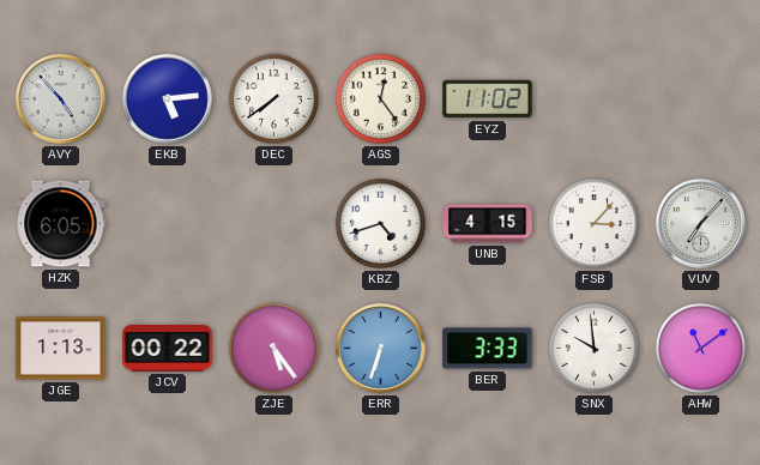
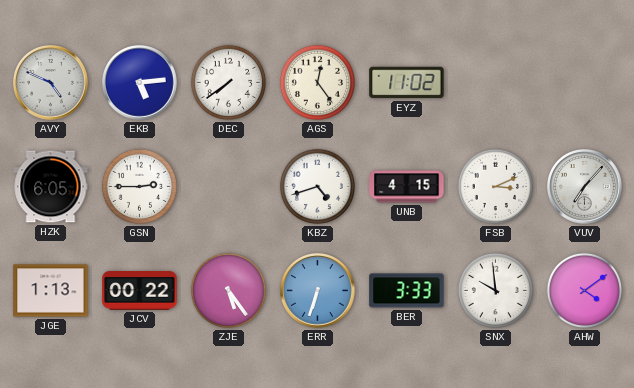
AVY: 4:53 -> 4:49
GSN: none -> 2:45
FSB: 3:07 -> 3:11
AHW: 11:09 -> 4:09
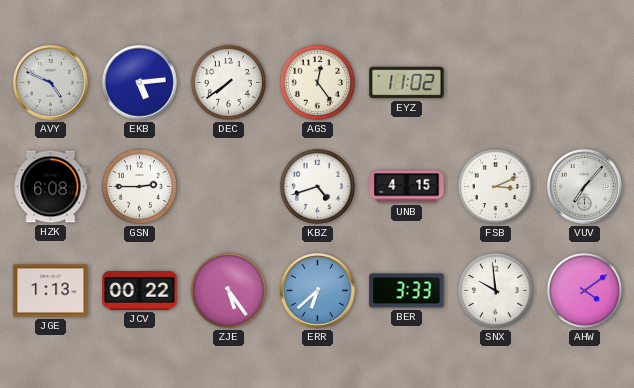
HZK: 6:05 -> 6:08
ERR: 6:33 -> 6:38
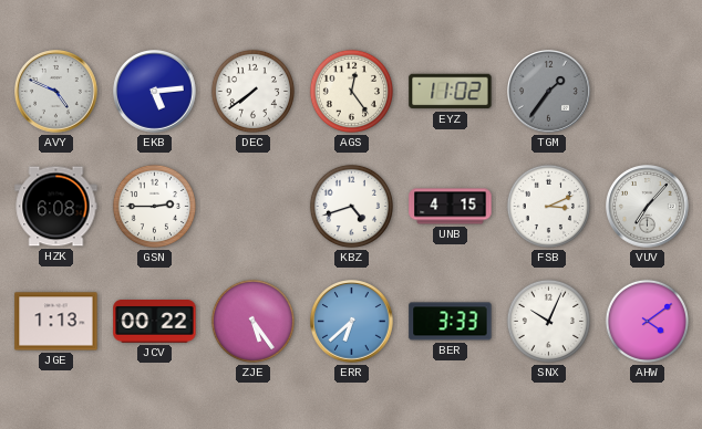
TGM: none -> 1:36
SNX: 9:59 -> 10:04
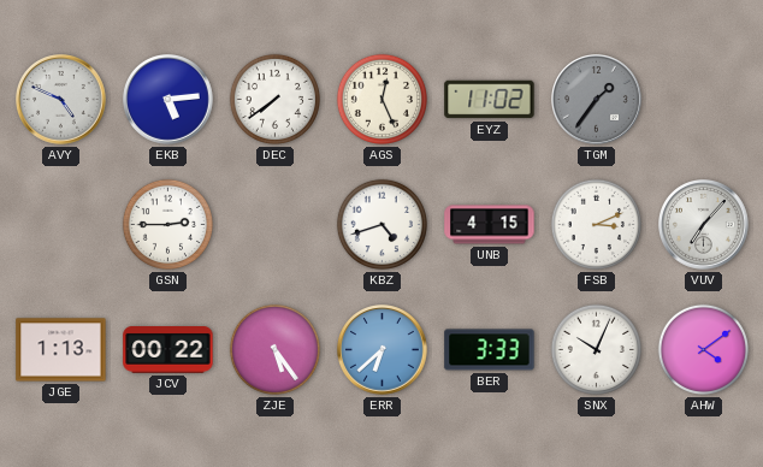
AGS: 12:24 -> 12:26
HZK: 6:08 -> none
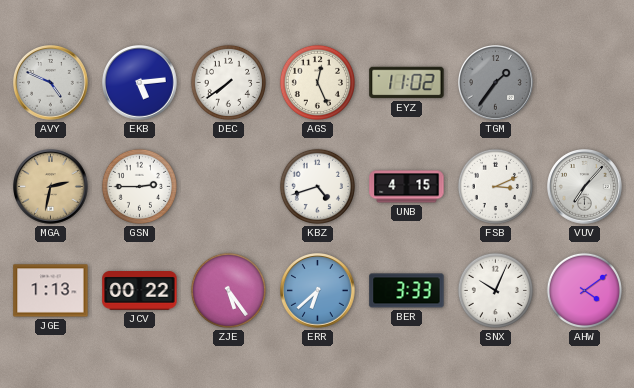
MGA: none -> 2:32
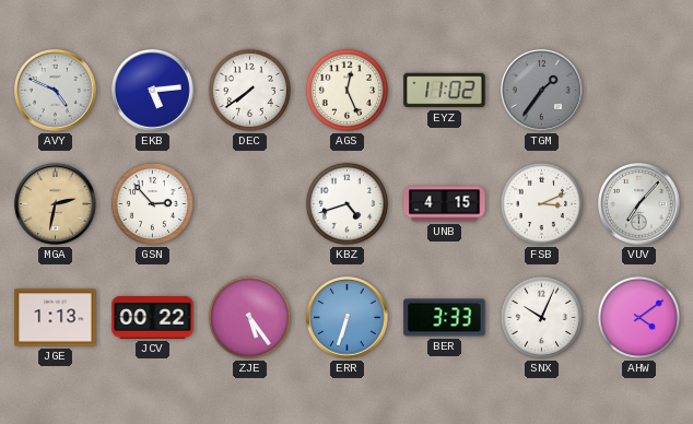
GSN: 2:45 -> 2:53
ERR: 6:38 -> 6:33
